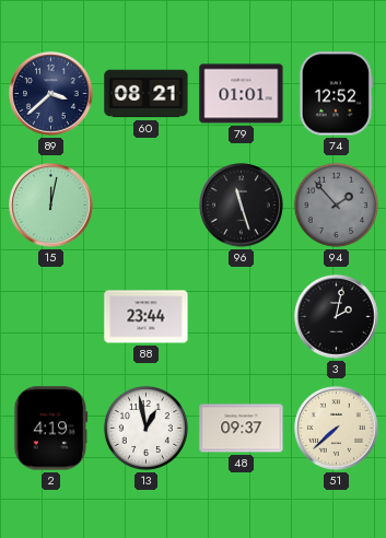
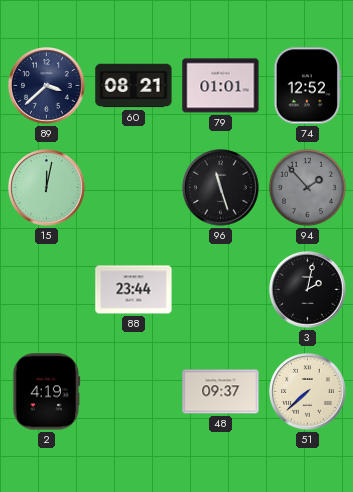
13: 12:58 -> none
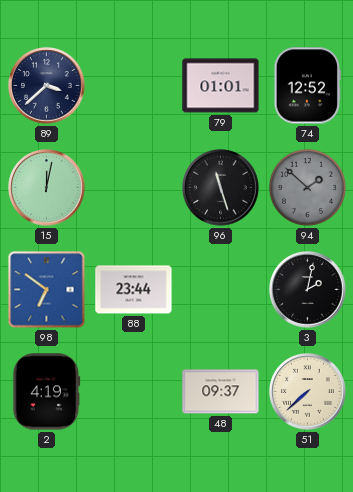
60: 08:21 -> none
94: 1:53 -> 1:52
98: none -> 6:51
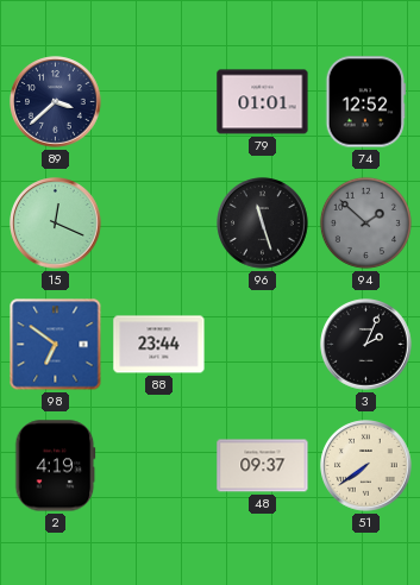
15: 12:02 -> 12:19
3: 2:02 -> 2:04
51: 7:38 -> 7:39
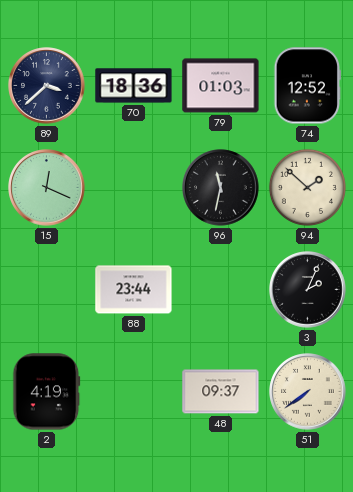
70: none -> 18:36
79: 01:01 -> 01:03
96: 11:27 -> 11:32
94 dial: grey -> cream
98: 6:51 -> none
